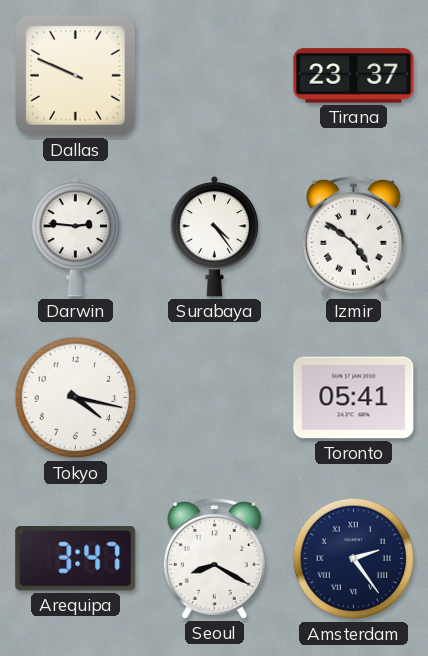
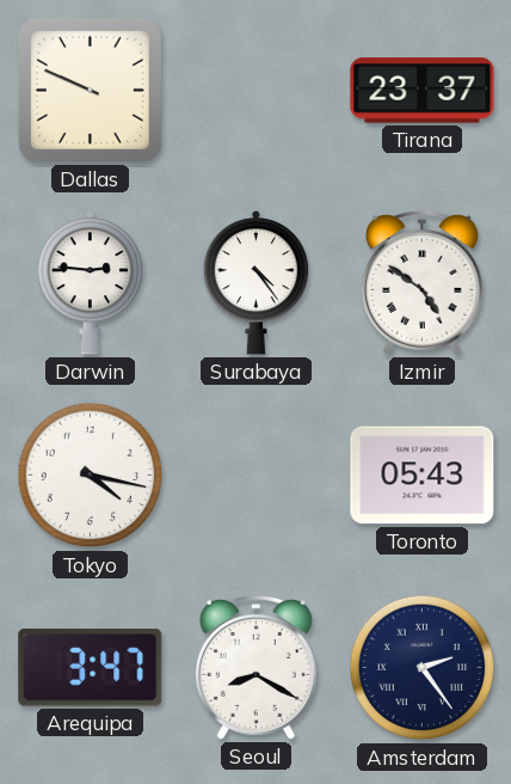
Toronto: 05:41 -> 05:43
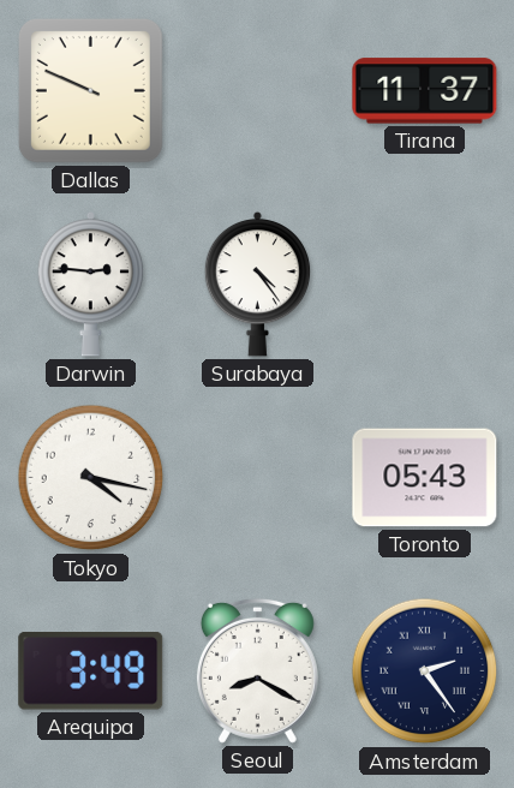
Tirana: 23:37 -> 11:37
Izmir: 4:51 -> none
Arequipa: 3:47 -> 3:49
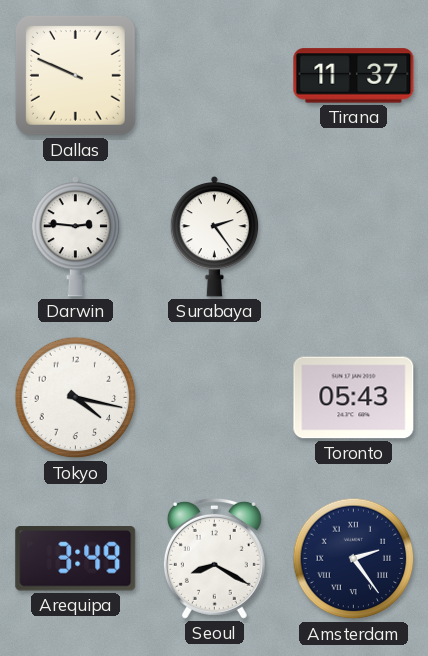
Surabaya: 4:24 -> 2:24
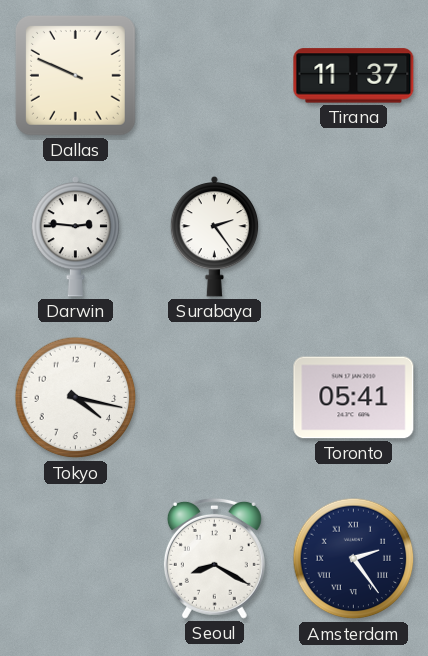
Toronto: 05:43 -> 05:41
Arequipa: 3:49 -> none
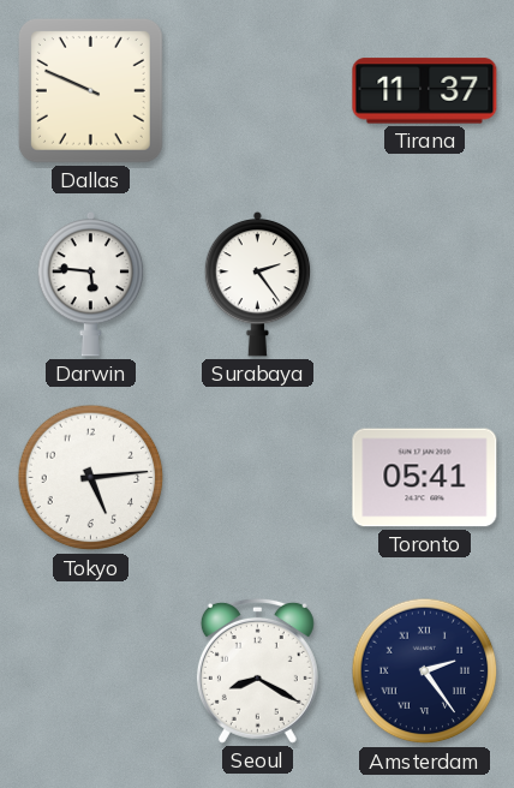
Darwin: 2:46 -> 5:46
Tokyo: 4:17 -> 5:14
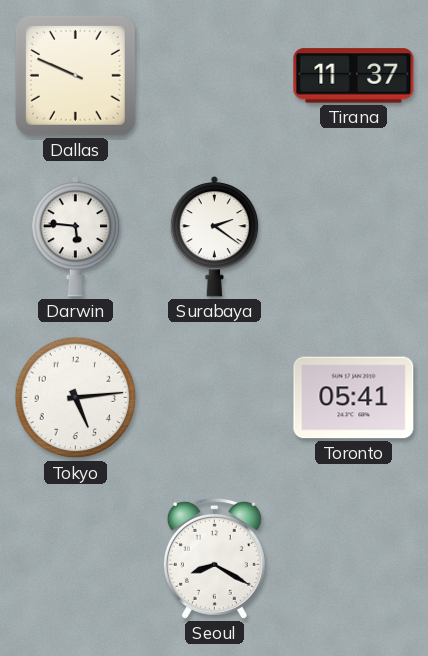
Surabaya: 2:24 -> 2:21
Amsterdam: 2:24 -> none
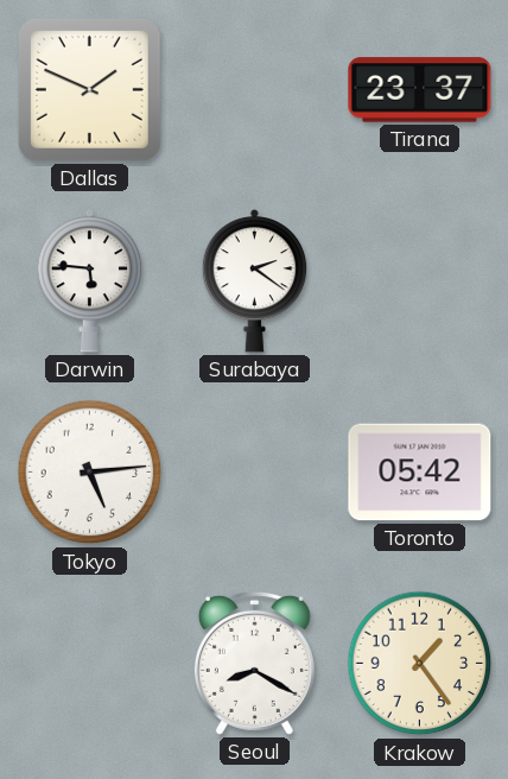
Dallas: 9:49 -> 1:49
Tirana: 11:37 -> 23:37
Toronto: 05:41 -> 05:42
Krakow: none -> 1:24
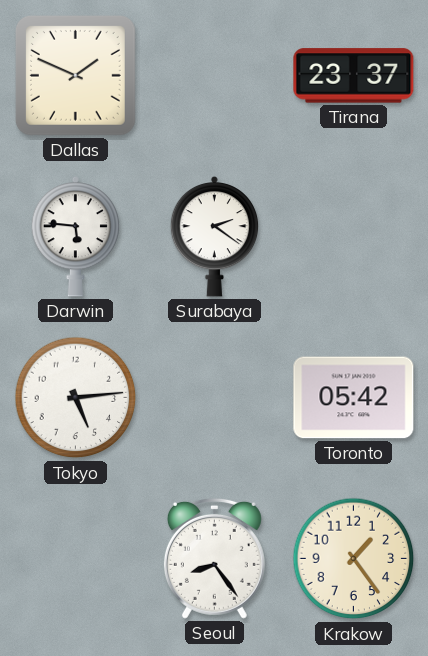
Seoul: 8:20 -> 8:24
